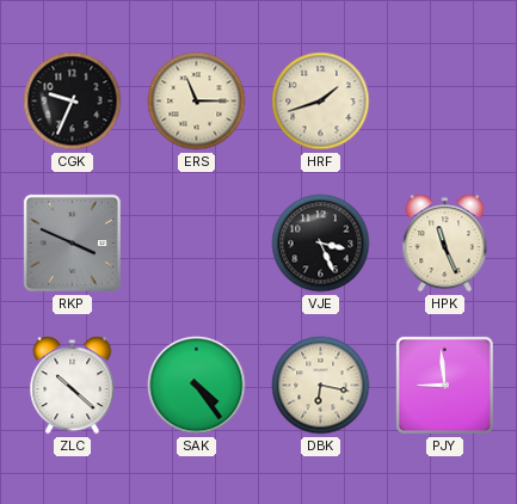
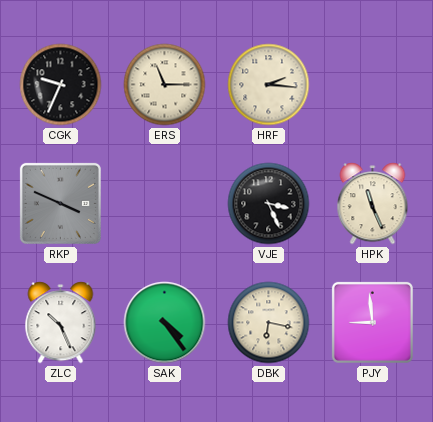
HRF: 1:42 -> 2:16
ZLC: 10:22 -> 10:26
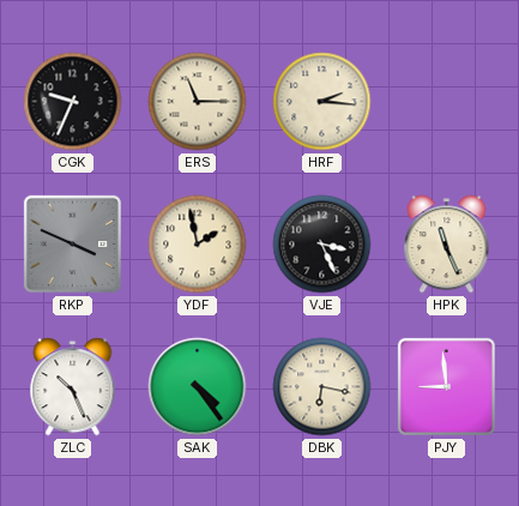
YDF: none -> 1:58
